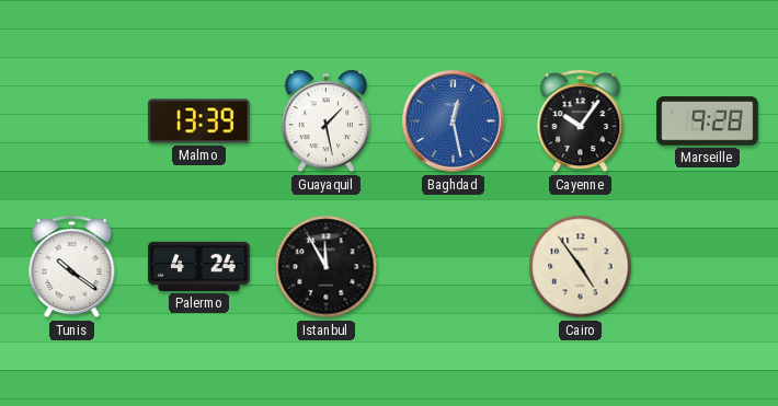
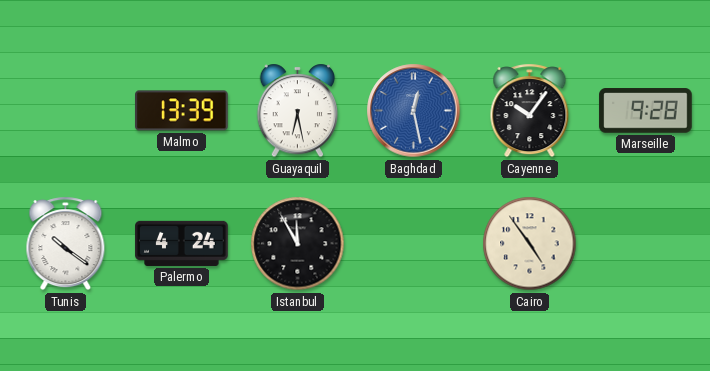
Guayaquil: 1:28 -> 6:28
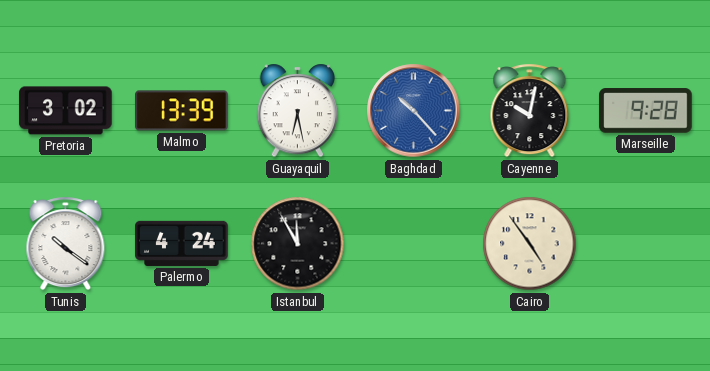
Pretoria: none -> 3:02
Baghdad: 12:28 -> 10:23
Cayenne: 10:06 -> 10:02
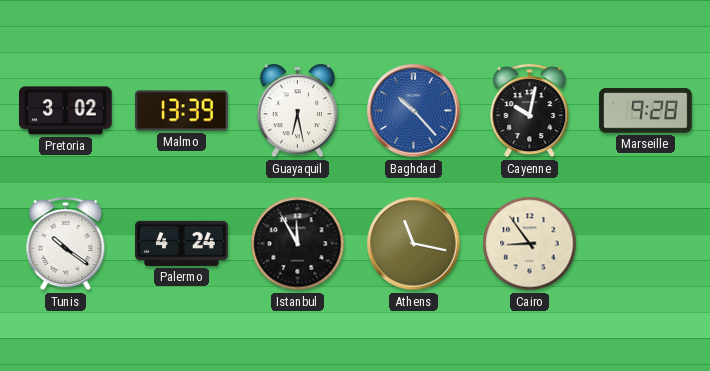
Athens: none -> 11:17
Cairo: 4:54 -> 8:54
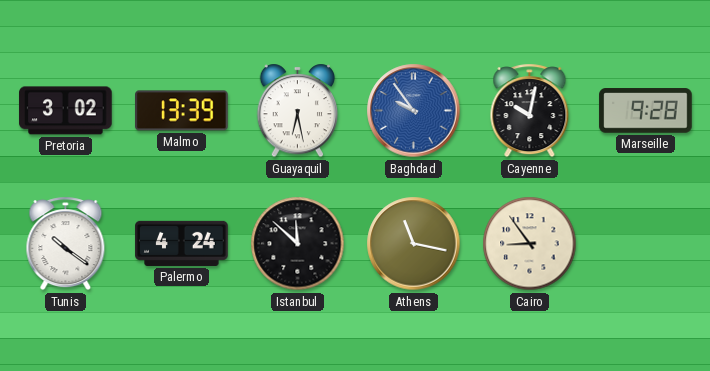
Baghdad: 10:23 -> 9:54
Istanbul: 11:55 -> 11:52
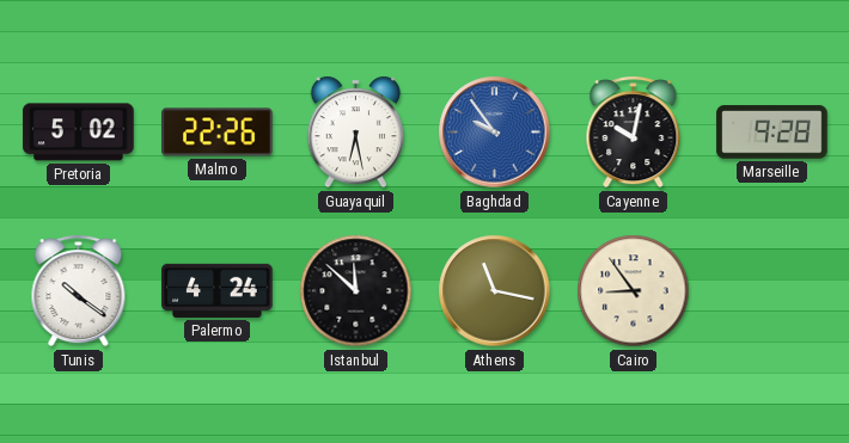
Pretoria: 3:02 -> 5:02
Malmo: 13:39 -> 22:26
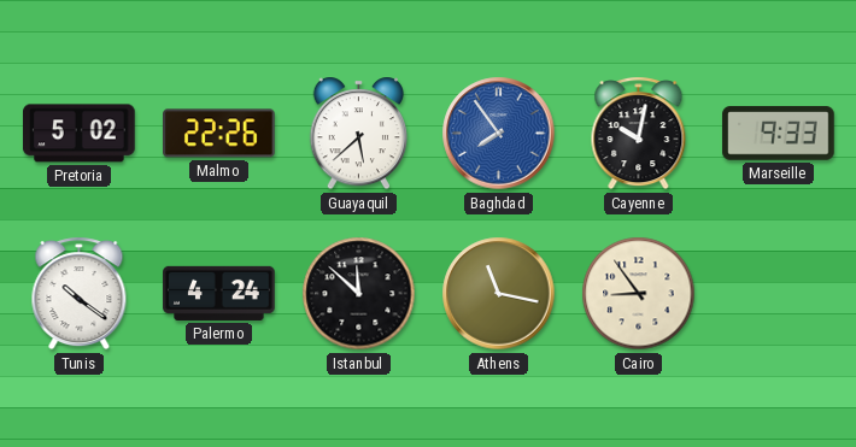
Guayaquil: 6:28 -> 5:38
Baghdad: 9:54 -> 7:54
Marseille: 9:28 -> 9:33
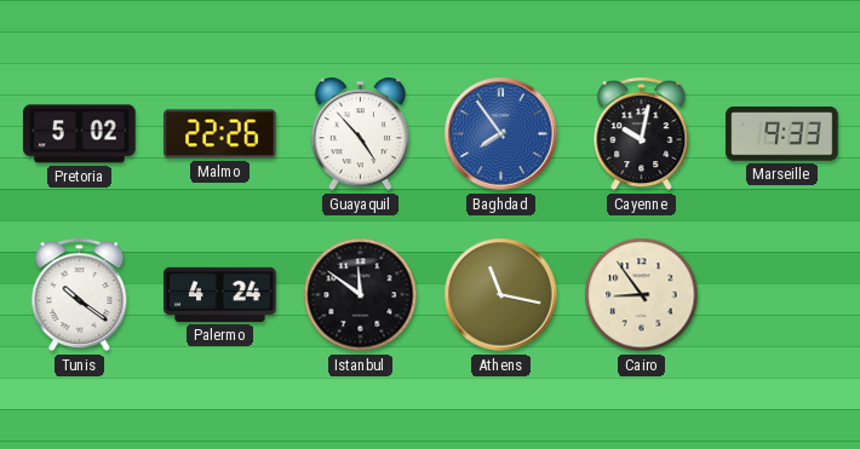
Guayaquil: 5:38 -> 4:53
Istanbul: 11:52 -> 11:51
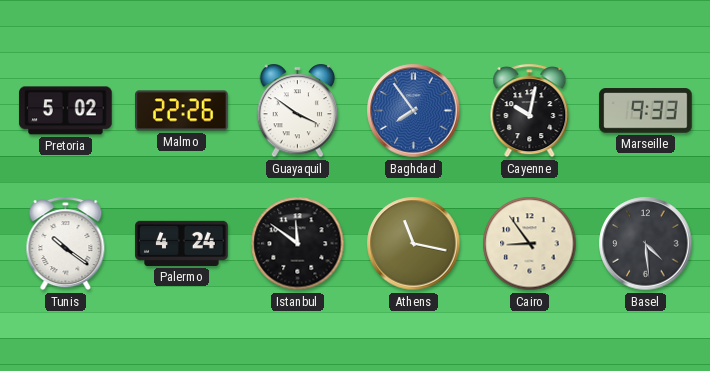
Guayaquil: 4:53 -> 3:51
Basel: none -> 4:29
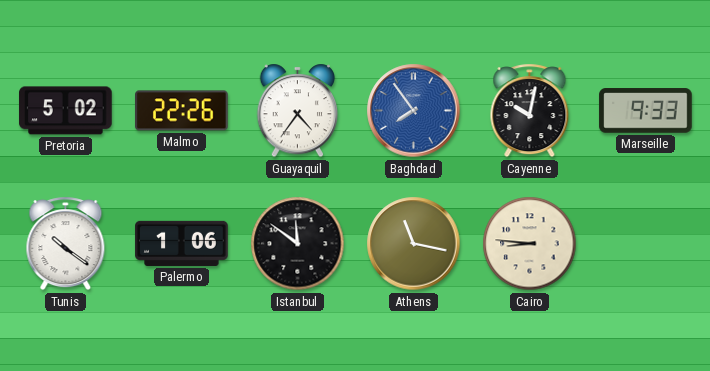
Guayaquil: 3:51 -> 4:36
Palermo: 4:24 -> 1:06
Cairo: 8:54 -> 8:46
Basel: 4:29 -> none
